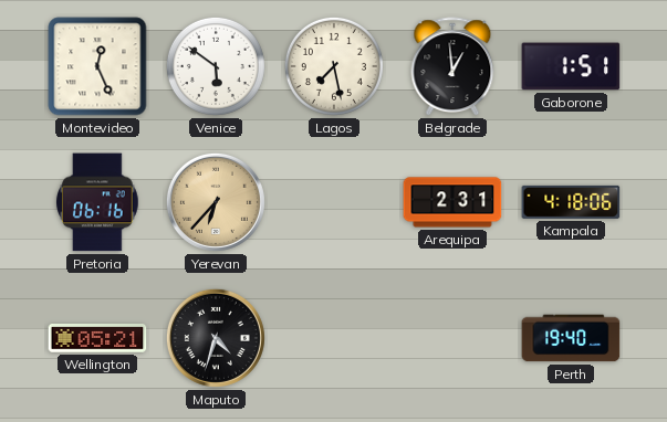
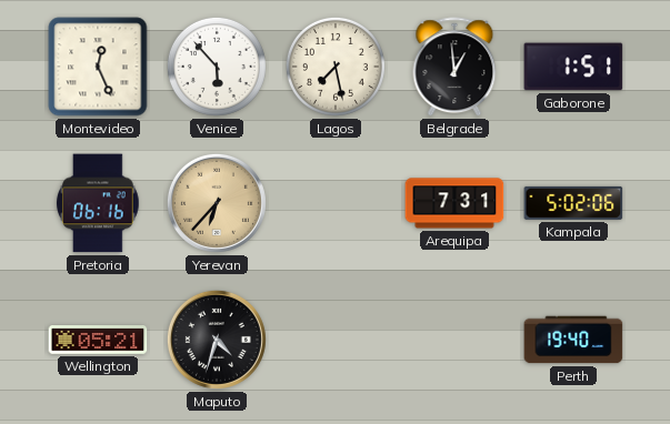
Venice: 5:51 -> 5:53
Arequipa: 2:31 -> 7:31
Kampala: 4:18 -> 5:02
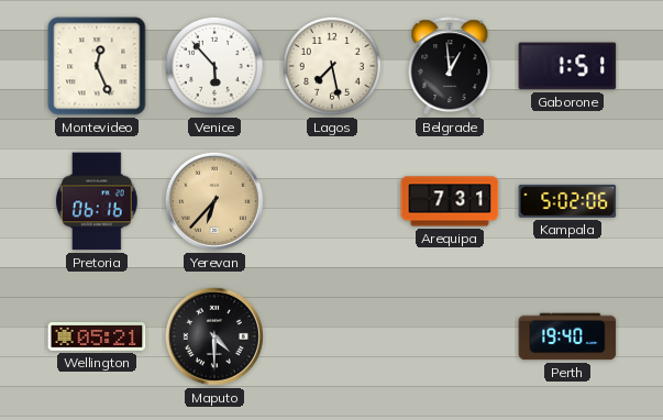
Maputo: 4:33 -> 4:30
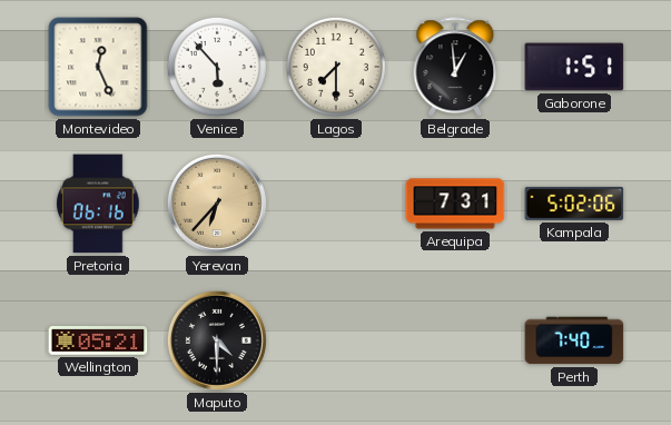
Lagos: 7:28 -> 7:30
Perth: 19:40 -> 7:40
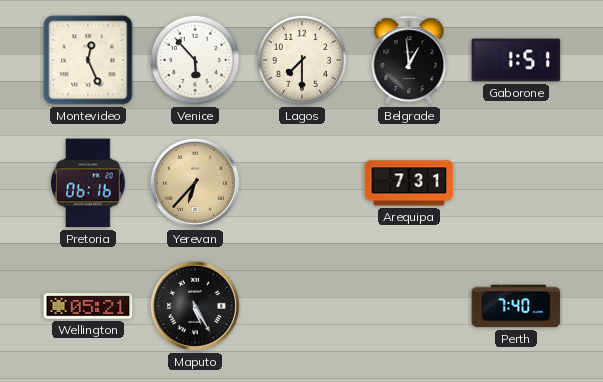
Kampala: 5:02 -> none
Maputo: 4:30 -> 5:25
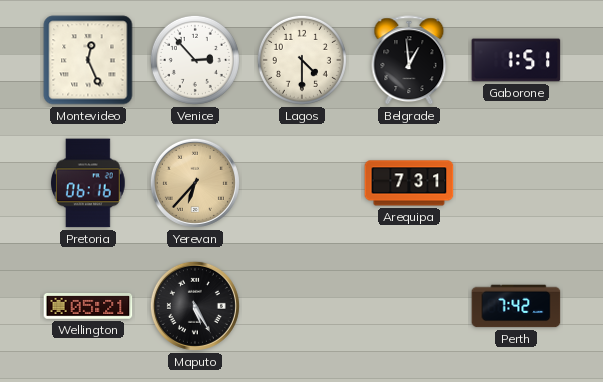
Venice: 5:53 -> 2:53
Lagos: 7:30 -> 4:30
Perth: 7:40 -> 7:42
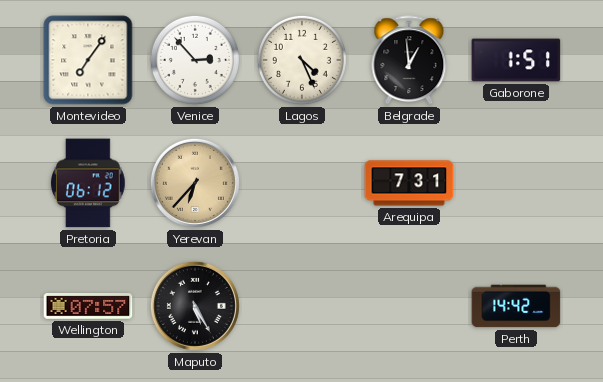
Montevideo: 12:26 -> 7:06
Lagos: 4:30 -> 4:26
Pretoria: 06:16 -> 06:12
Wellington: 05:21 -> 07:57
Perth: 7:42 -> 14:42
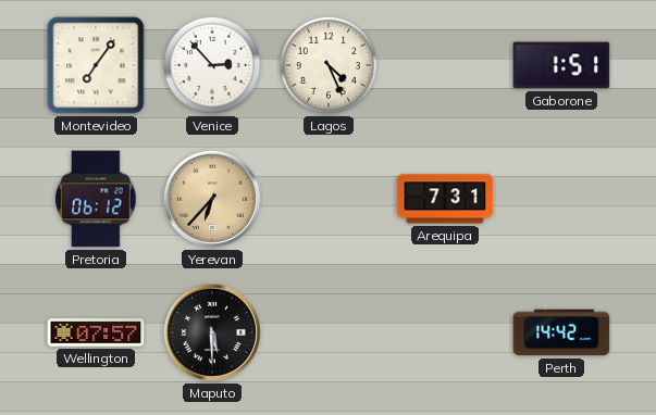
Belgrade: 12:59 -> none
Maputo: 5:25 -> 5:30
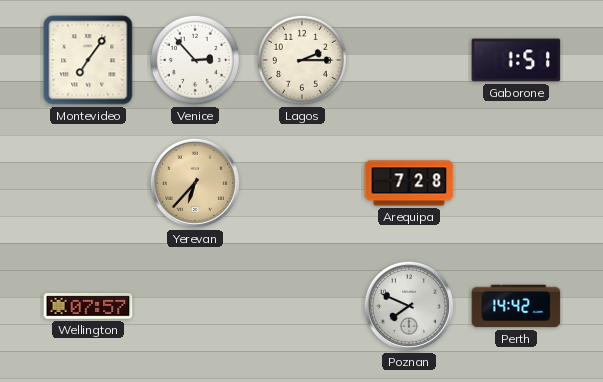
Lagos: 4:26 -> 2:15
Pretoria: 06:12 -> none
Arequipa: 7:31 -> 7:28
Maputo: 5:30 -> none
Poznan: none -> 7:49
